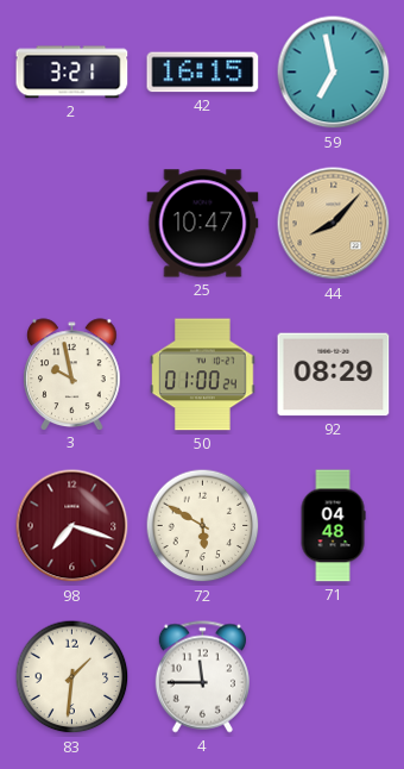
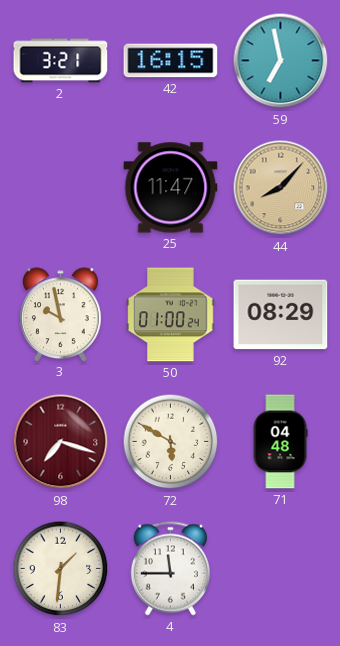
25: 10:47 -> 11:47
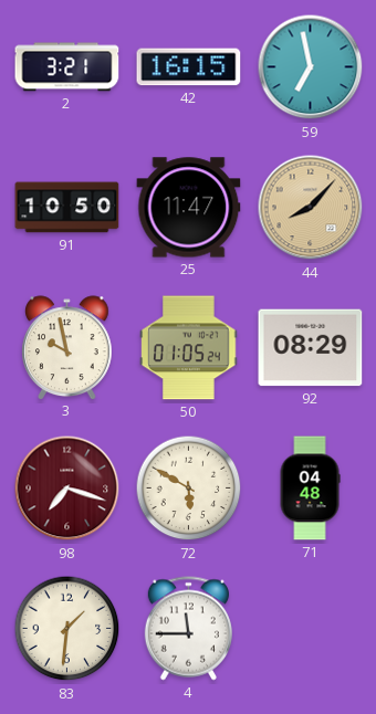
91: none -> 10:50
50: 01:00 -> 01:05
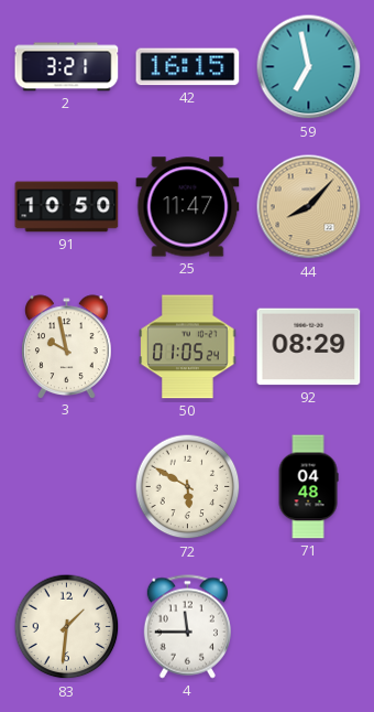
98: 7:18 -> none
